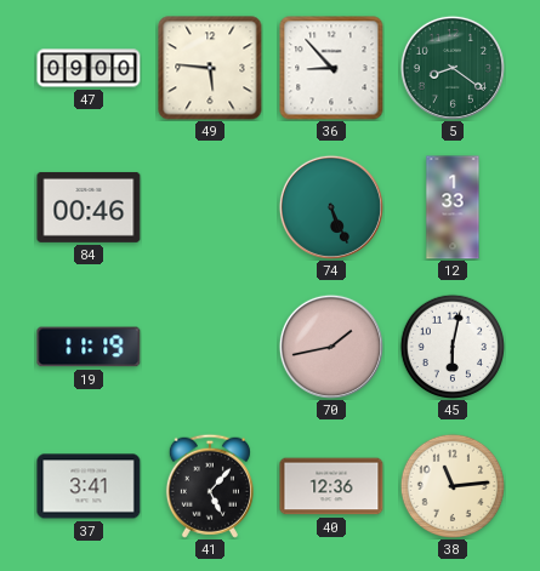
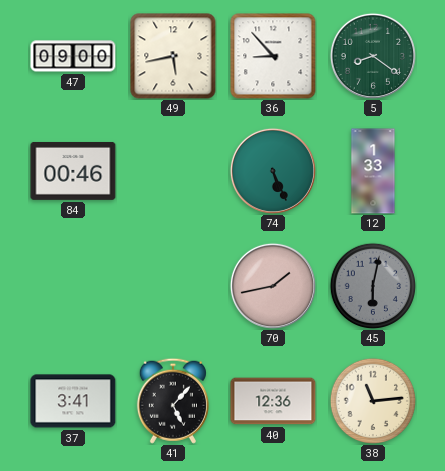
49: 5:46 -> 5:43
19: 11:19 -> none
45 dial: white -> grey
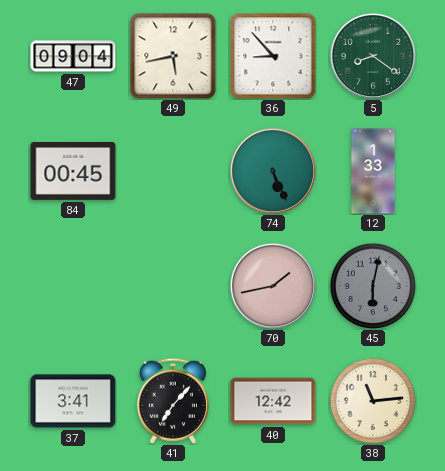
47: 09:00 -> 09:04
84: 00:46 -> 00:45
41: 5:07 -> 7:07
40: 12:36 -> 12:42
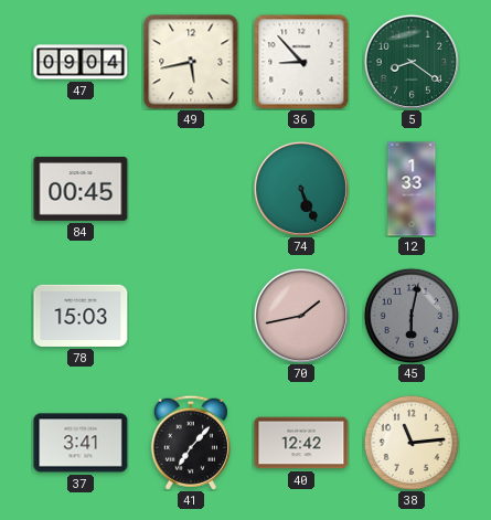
78: none -> 15:03
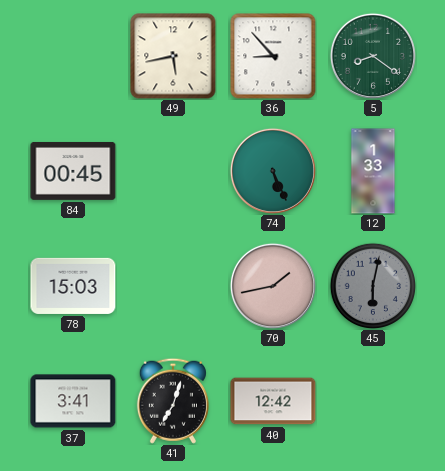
47: 09:04 -> none
41: 7:07 -> 7:03
38: 11:14 -> none
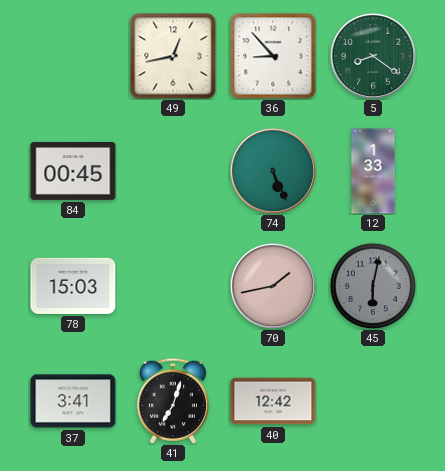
49: 5:43 -> 12:43
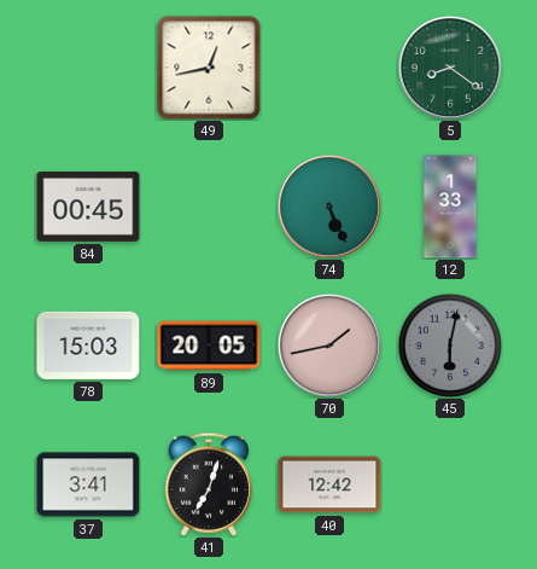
36: 8:53 -> none
89: none -> 20:05
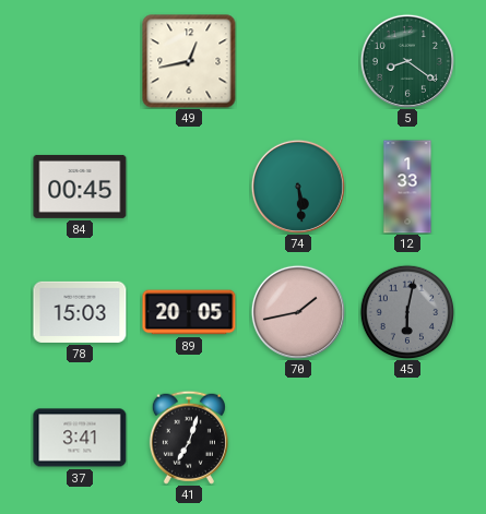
74: 5:26 -> 5:29
40: 12:42 -> none
